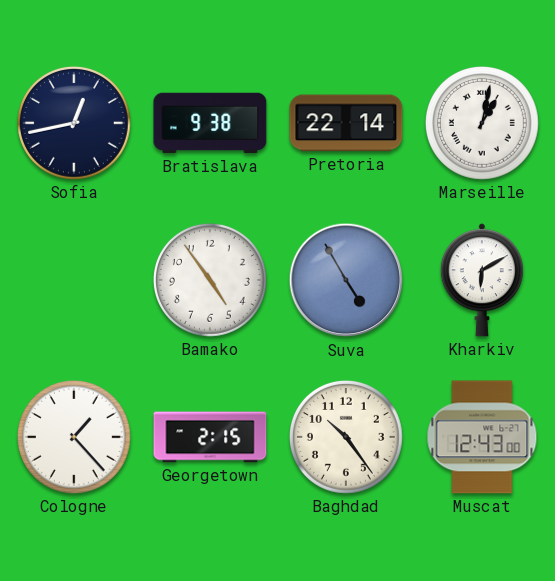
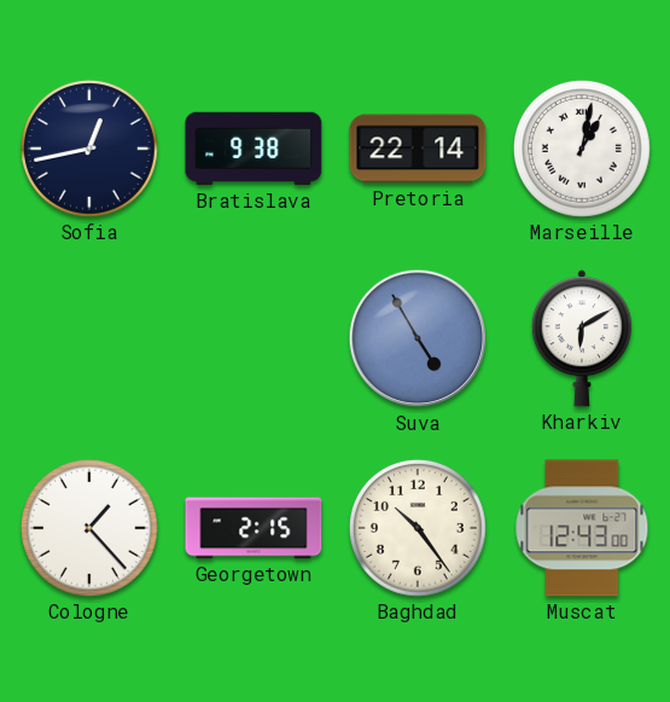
Bamako: 4:54 -> none
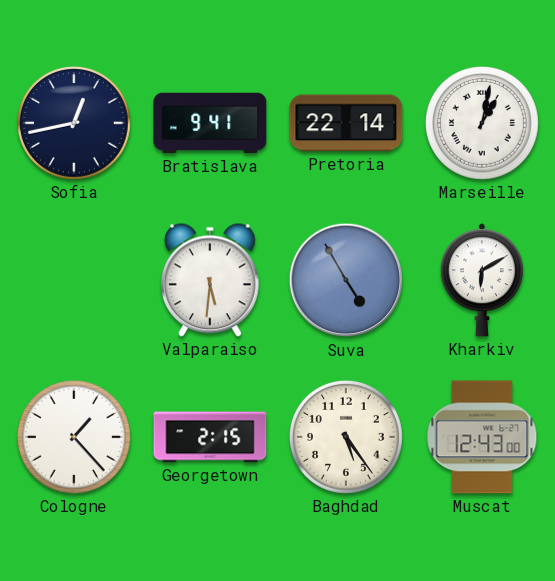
Bratislava: 9:38 -> 9:41
Valparaiso: none -> 5:31
Baghdad: 10:24 -> 5:24
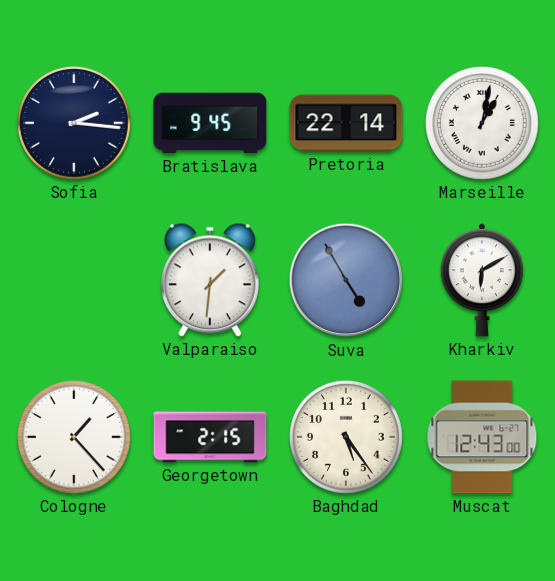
Sofia: 12:43 -> 2:16
Bratislava: 9:41 -> 9:45
Valparaiso: 5:31 -> 1:31
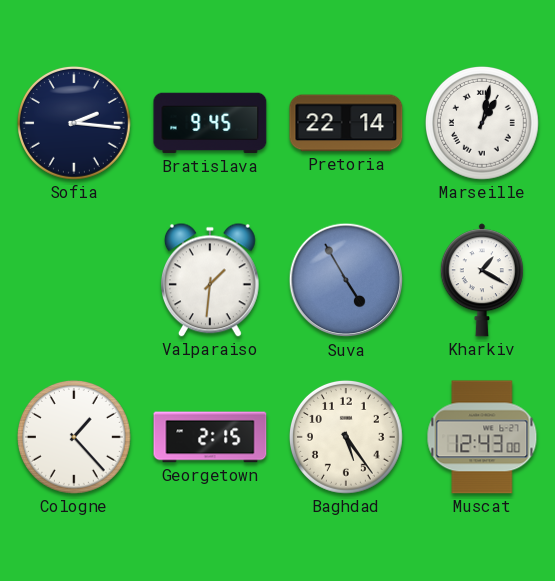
Kharkiv: 6:10 -> 1:20
